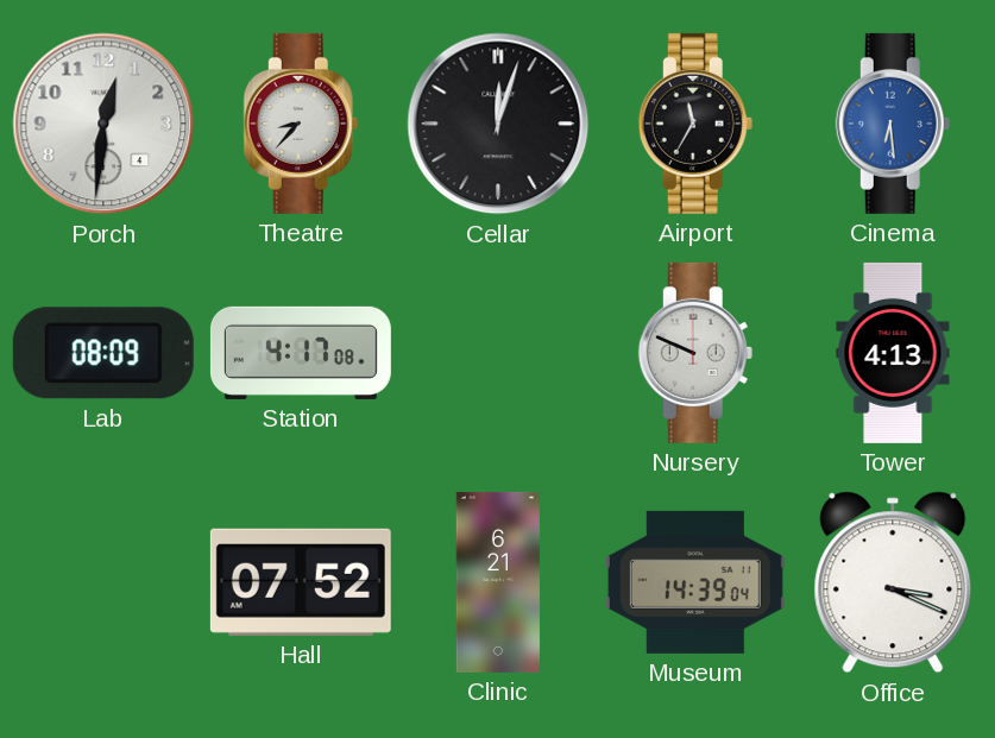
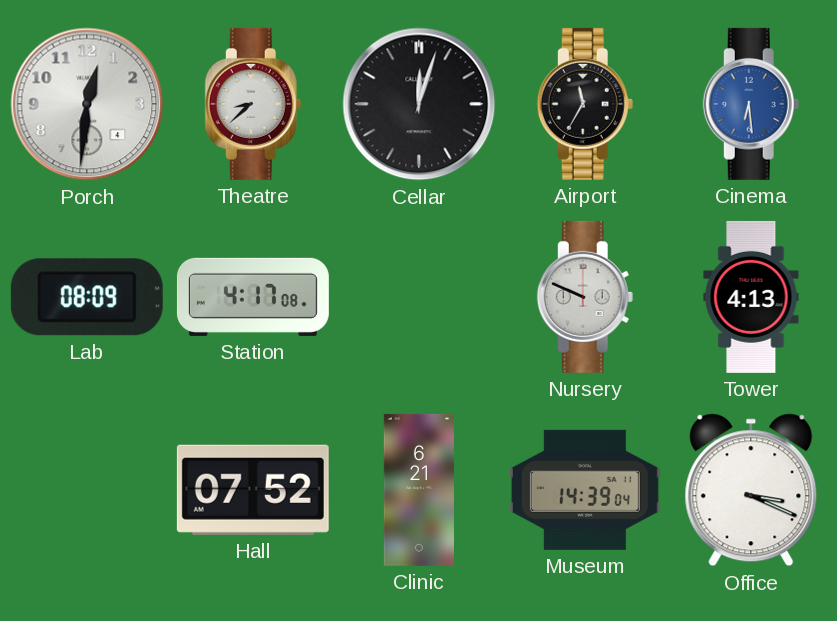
Theatre: 8:37 -> 8:38
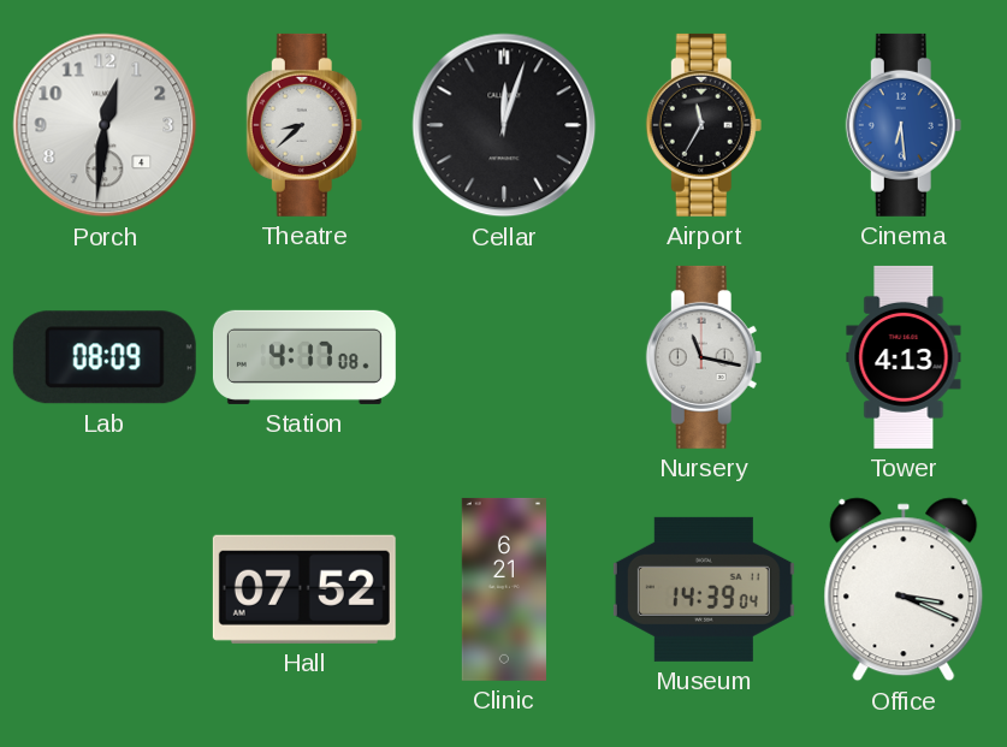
Nursery: 9:49 -> 11:17
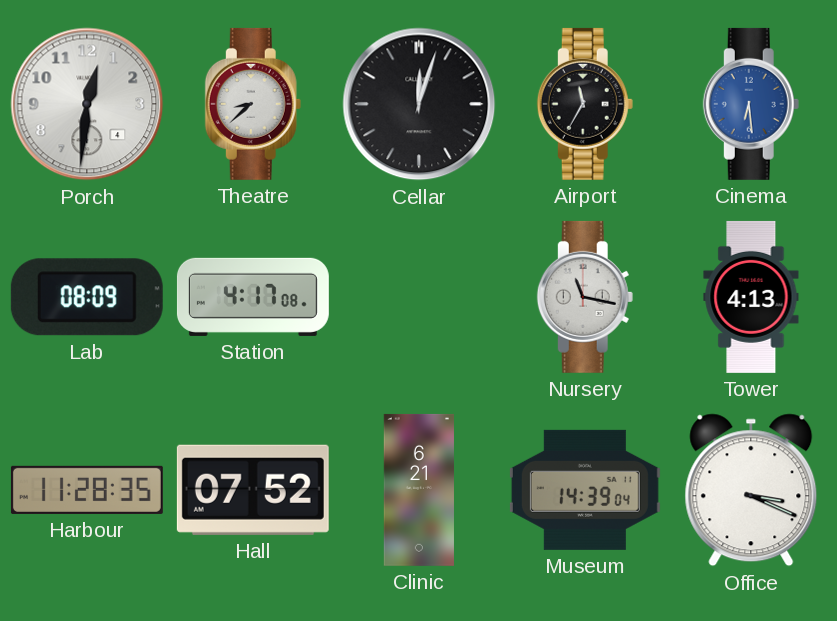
Harbour: none -> 11:28
